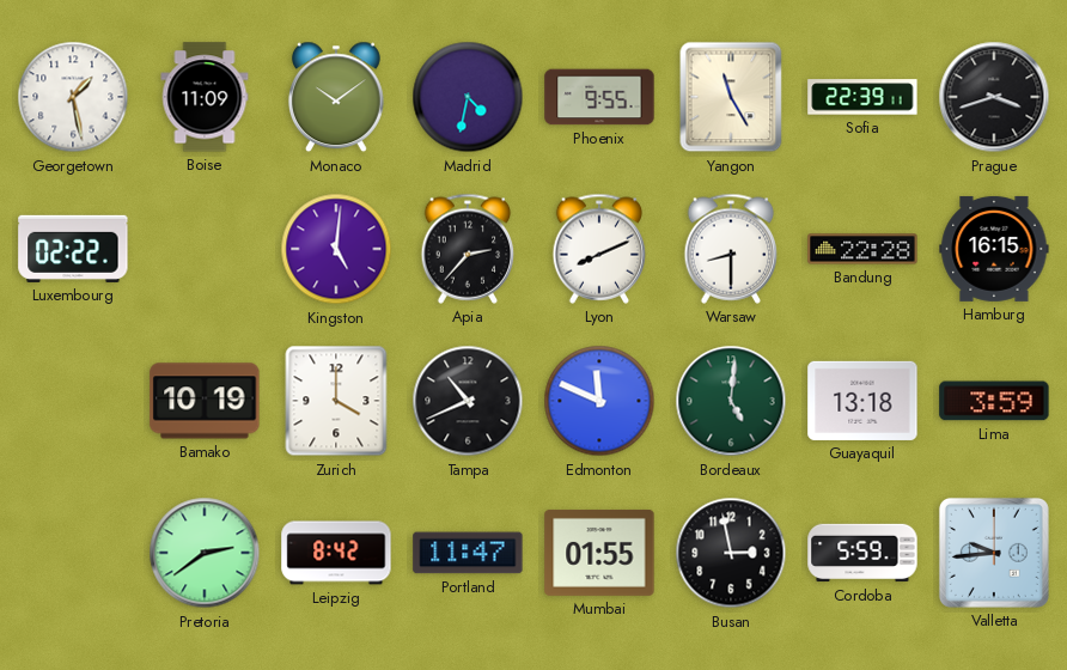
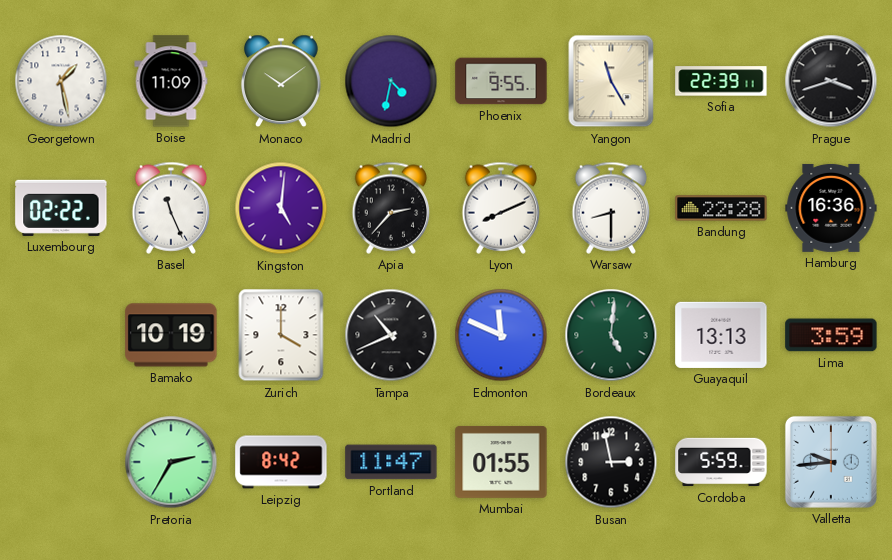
Basel: none -> 11:26
Hamburg: 16:15 -> 16:36
Guayaquil: 13:18 -> 13:13
Pretoria: 2:39 -> 2:35
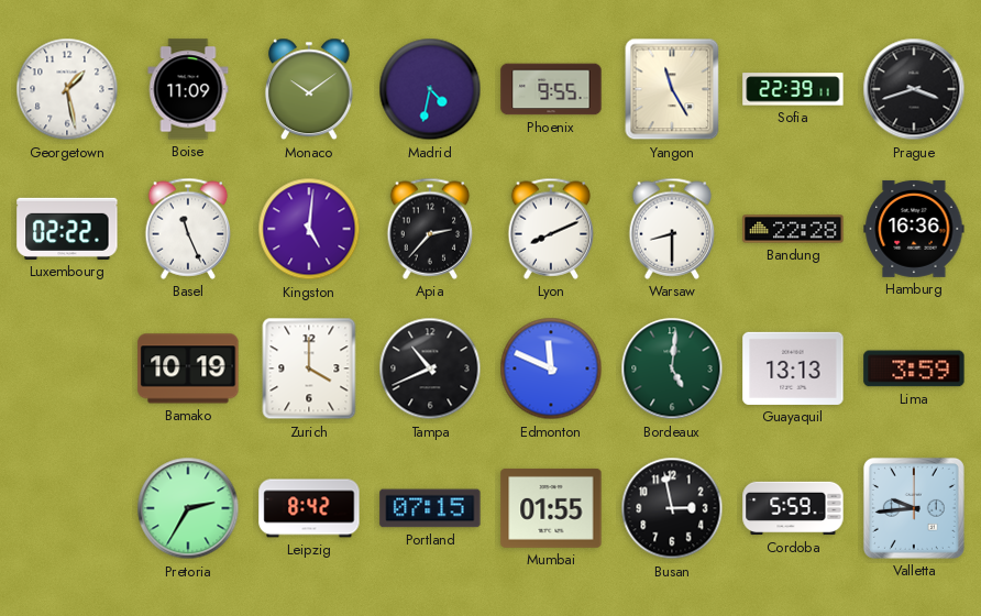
Portland: 11:47 -> 07:15
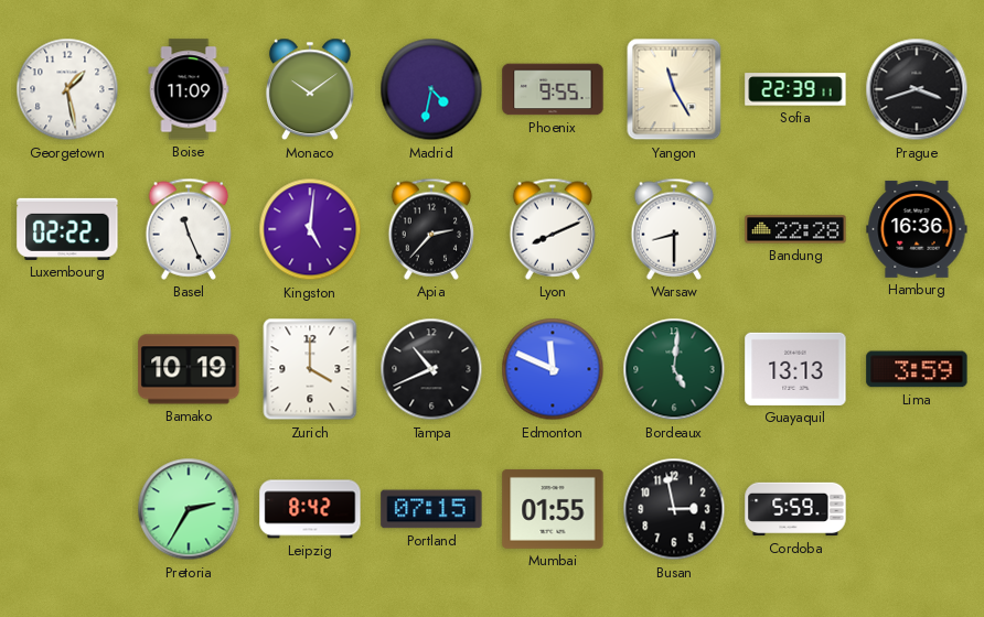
Valletta: 9:44 -> none
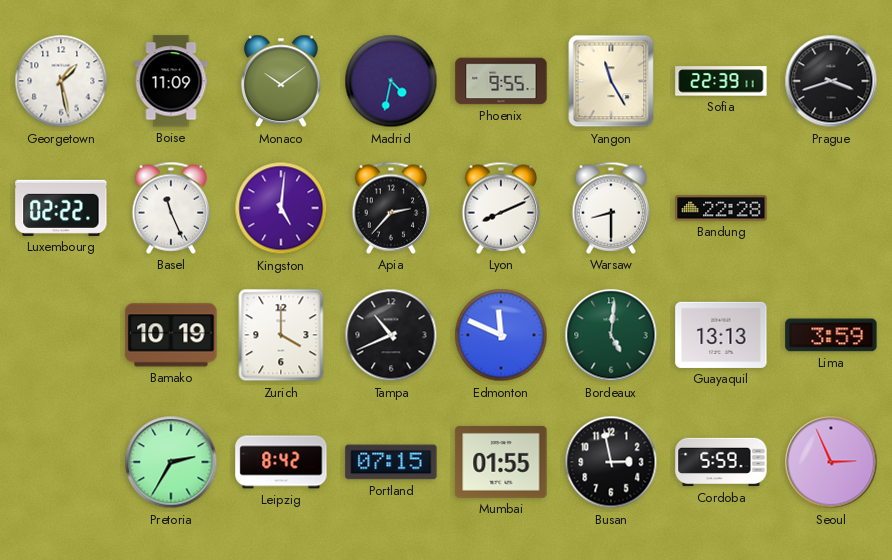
Hamburg: 16:36 -> none
Seoul: none -> 2:56
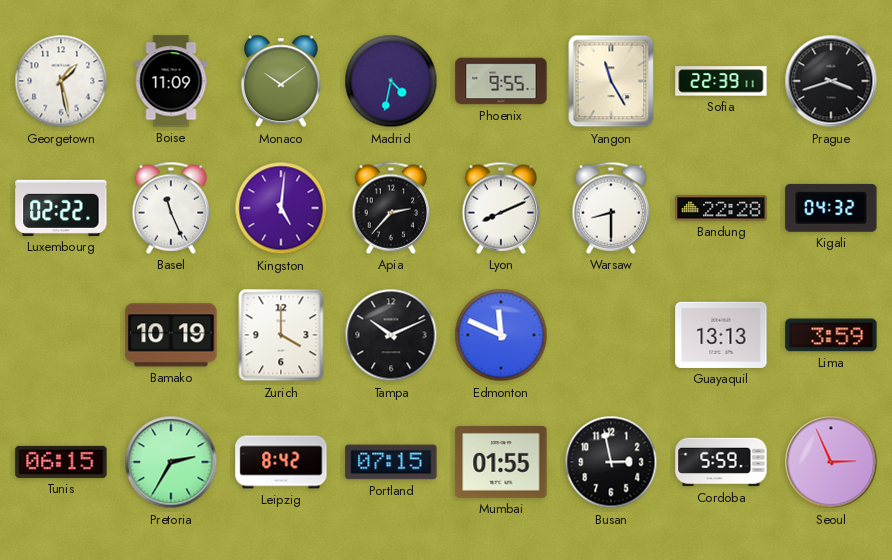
Kigali: none -> 04:32
Tampa: 10:41 -> 10:11
Bordeaux: 5:01 -> none
Tunis: none -> 06:15
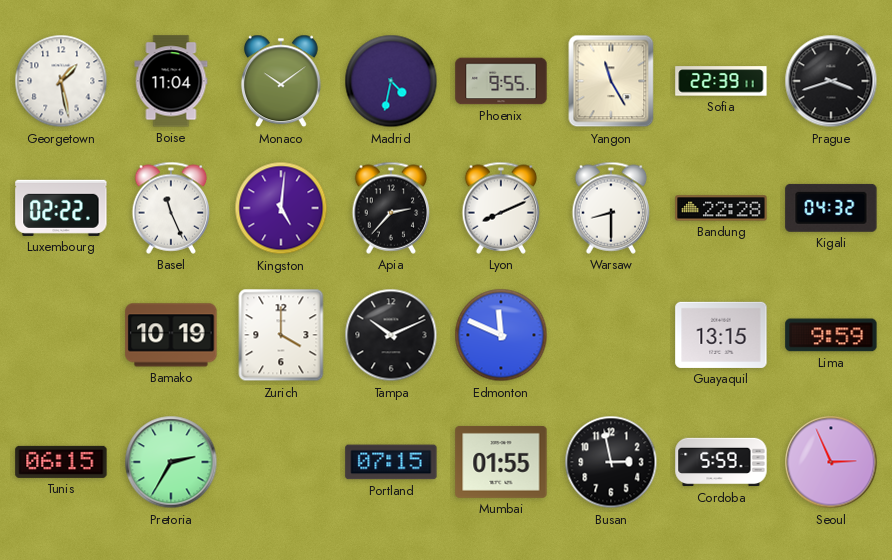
Boise: 11:09 -> 11:04
Guayaquil: 13:13 -> 13:15
Lima: 3:59 -> 9:59
Leipzig: 8:42 -> none
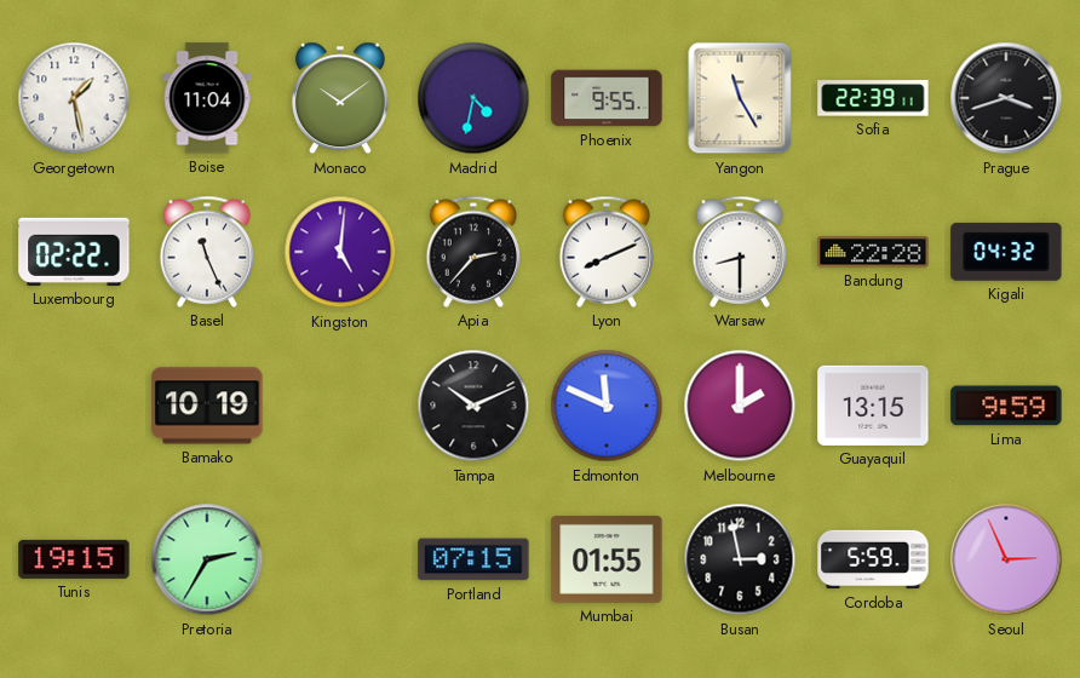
Zurich: 4:00 -> none
Melbourne: none -> 2:00
Tunis: 06:15 -> 19:15
